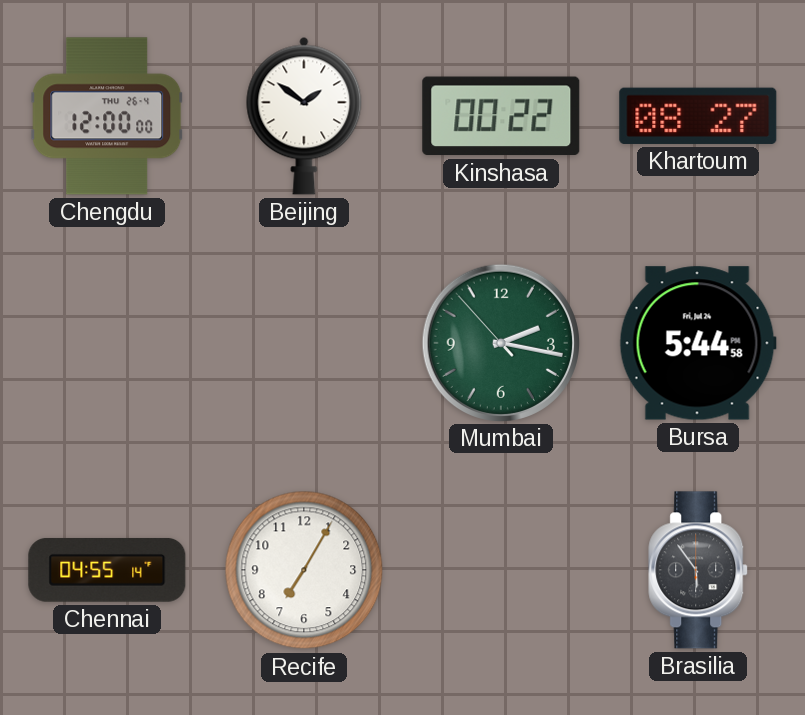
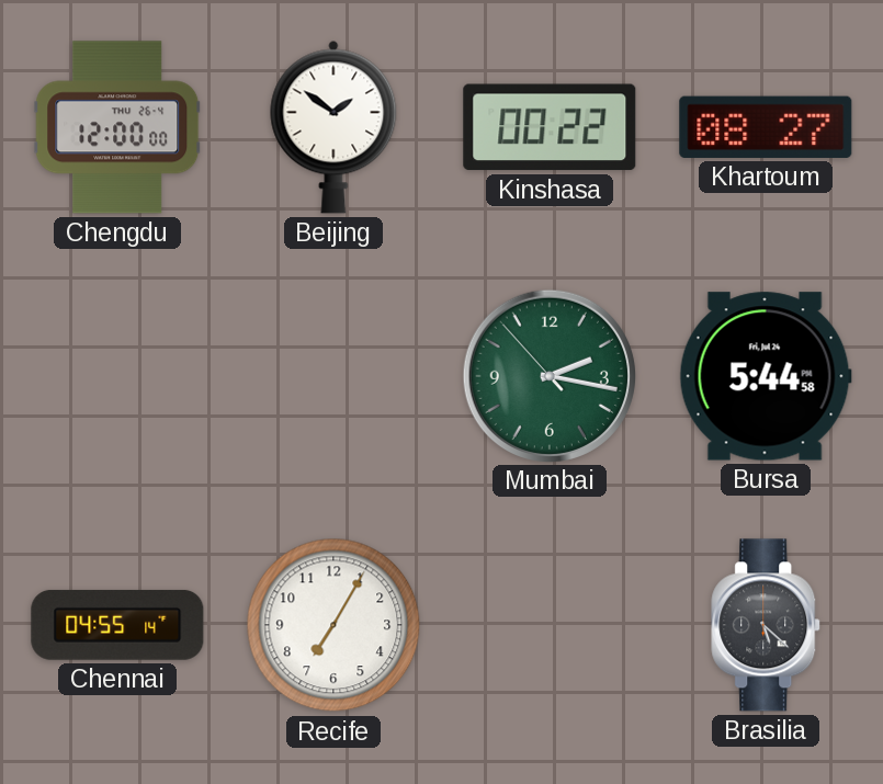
Brasilia: 5:54 -> 5:22
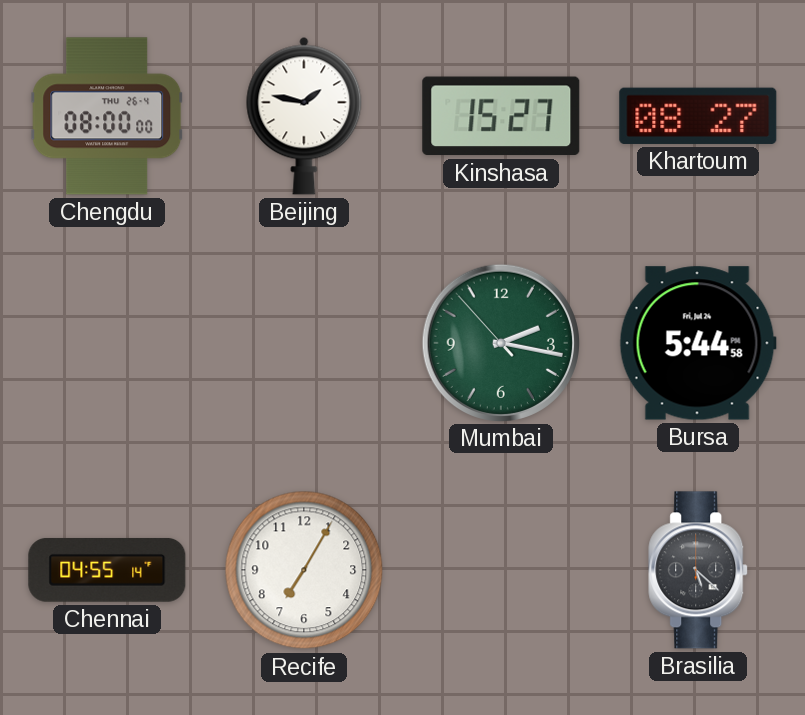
Chengdu: 12:00 -> 08:00
Beijing: 1:51 -> 1:47
Kinshasa: 00:22 -> 15:27
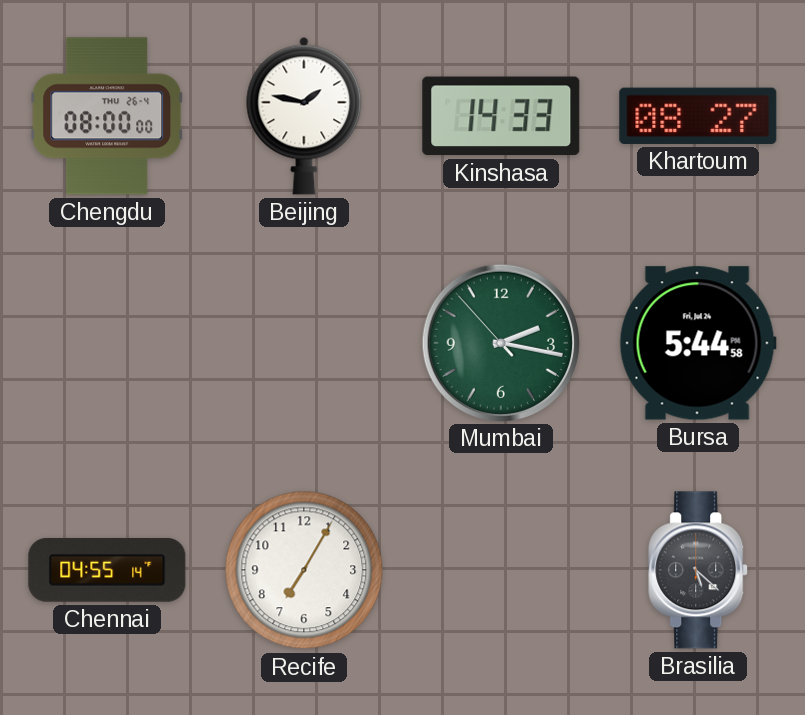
Kinshasa: 15:27 -> 14:33
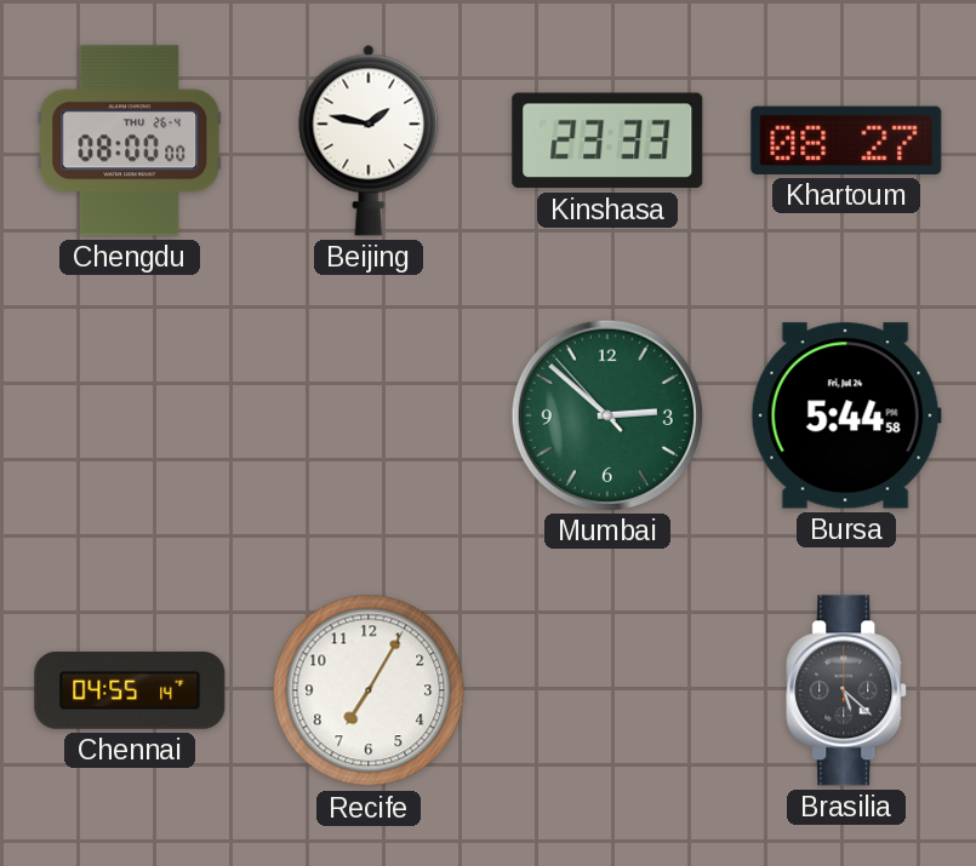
Kinshasa: 14:33 -> 23:33
Mumbai: 2:16 -> 2:51
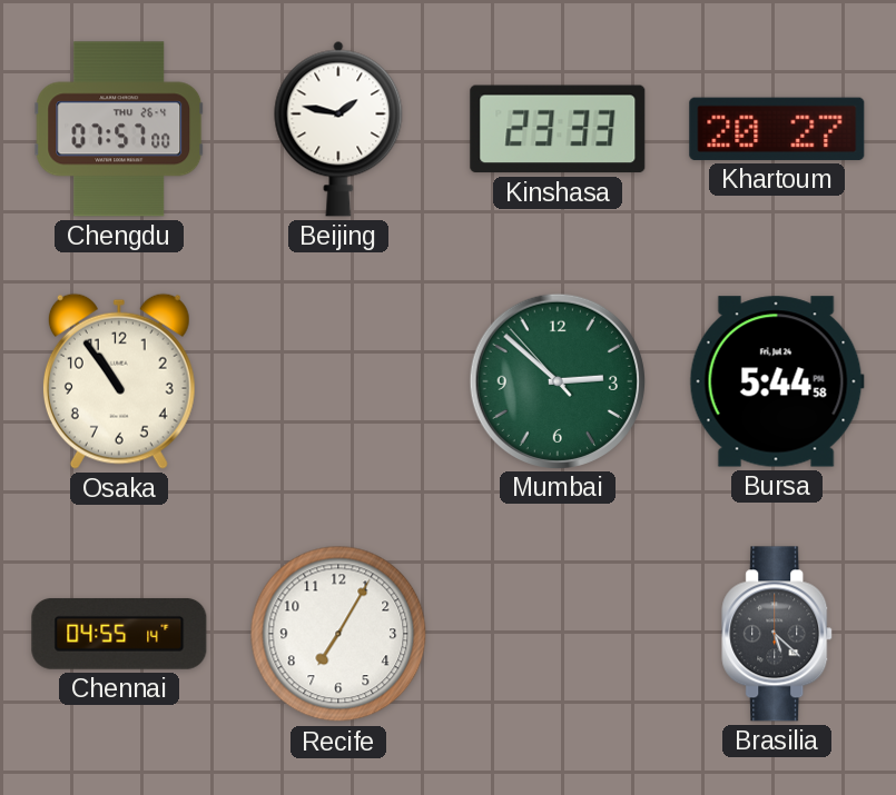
Chengdu: 08:00 -> 07:57
Khartoum: 08:27 -> 20:27
Osaka: none -> 10:54
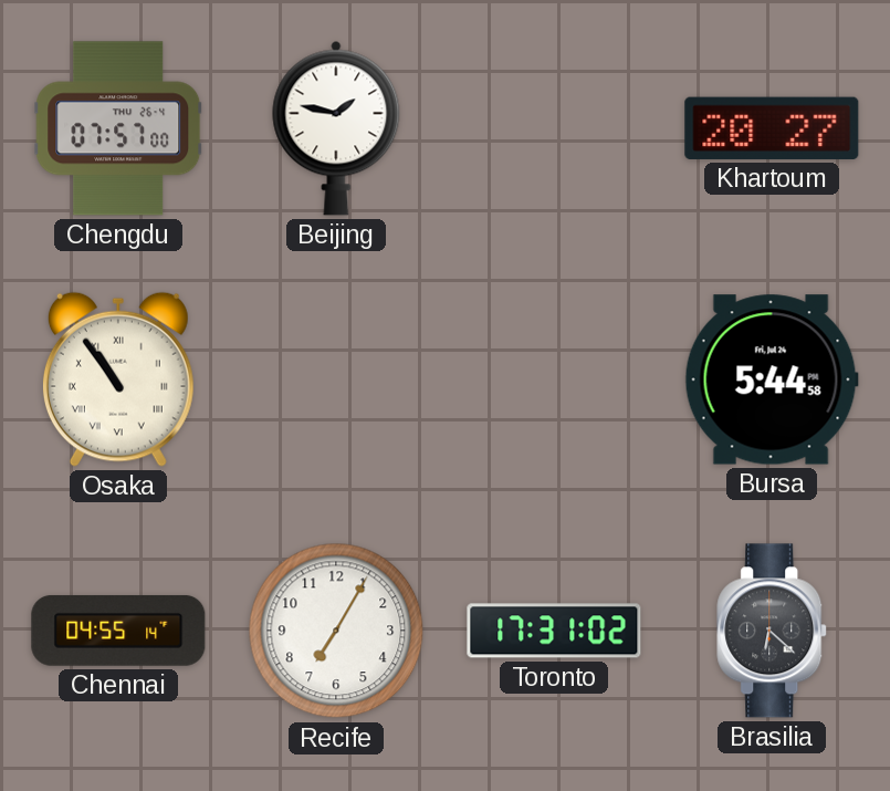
Kinshasa: 23:33 -> none
Osaka numerals: Arabic -> Roman
Mumbai: 2:51 -> none
Toronto: none -> 17:31
Brasilia: 5:22 -> 6:22
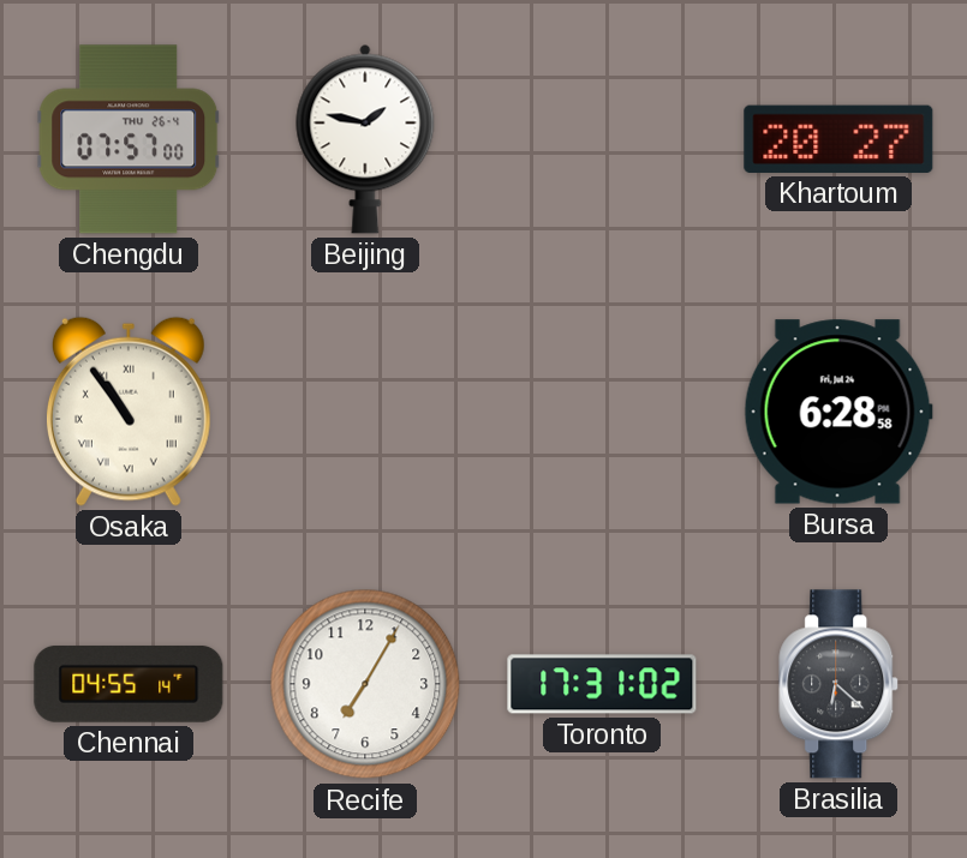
Bursa: 5:44 -> 6:28
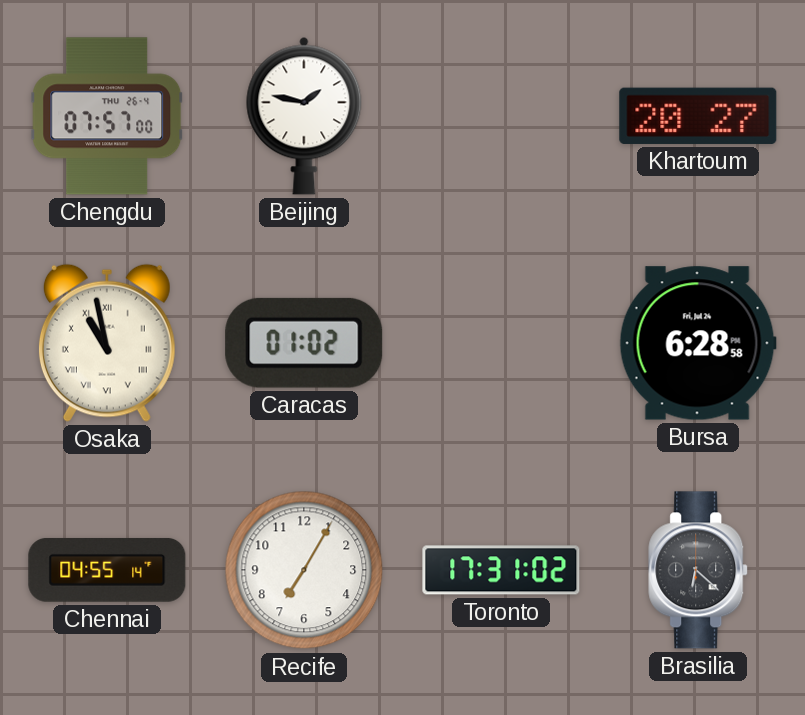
Osaka: 10:54 -> 10:58
Caracas: none -> 01:02
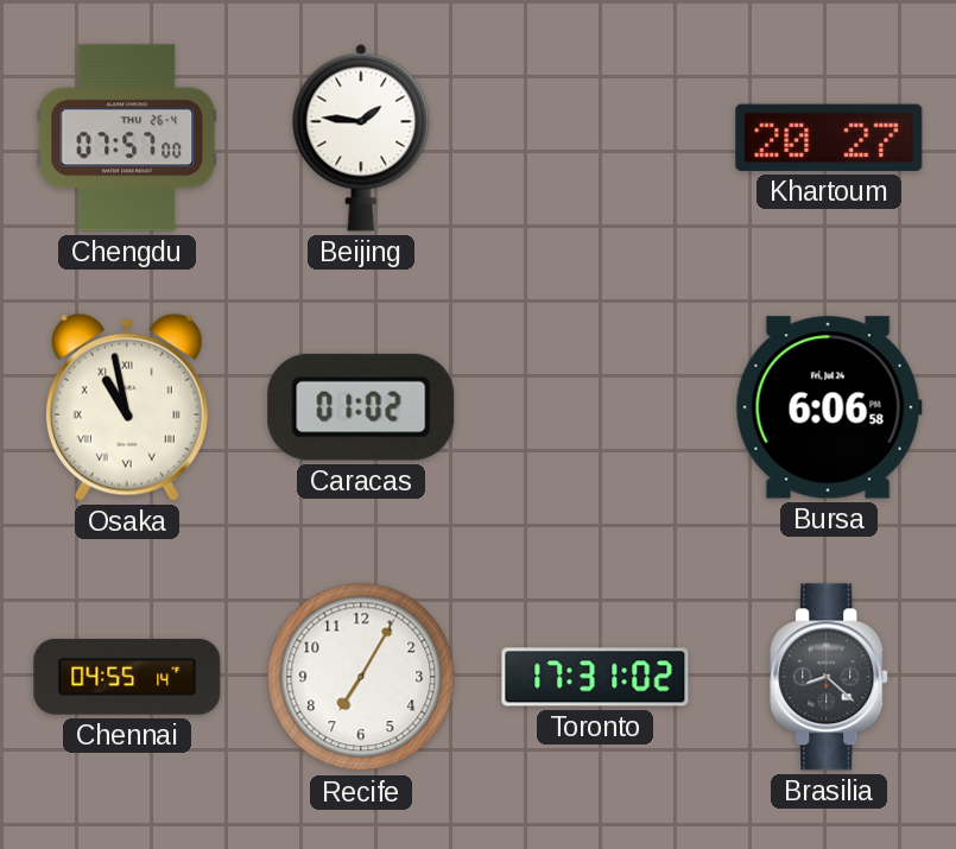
Beijing: 1:47 -> 1:46
Bursa: 6:28 -> 6:06
Brasilia: 6:22 -> 8:22
